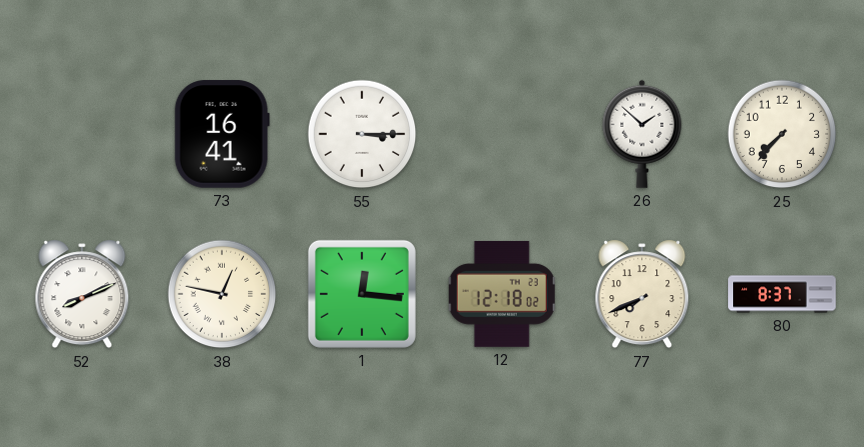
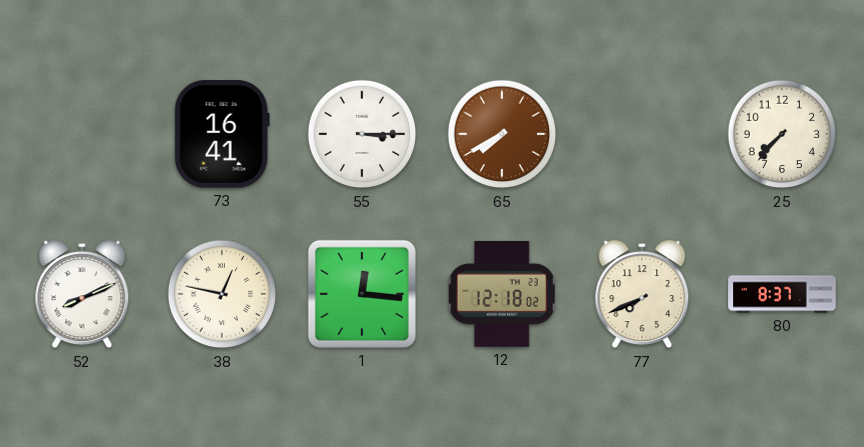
65: none -> 7:40
26: 1:52 -> none
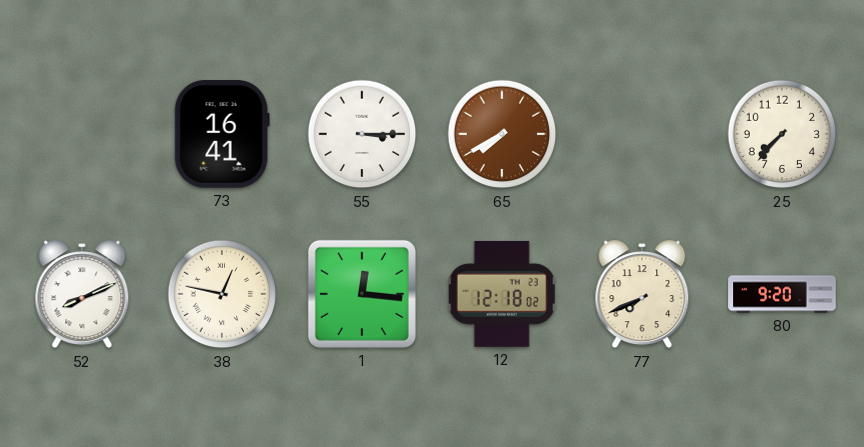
80: 8:37 -> 9:20
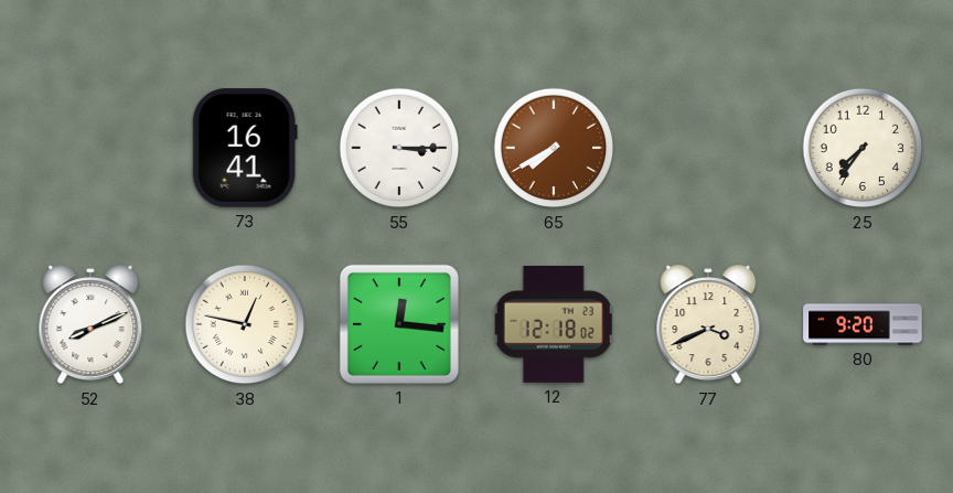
25: 7:37 -> 7:36
77: 7:41 -> 3:41
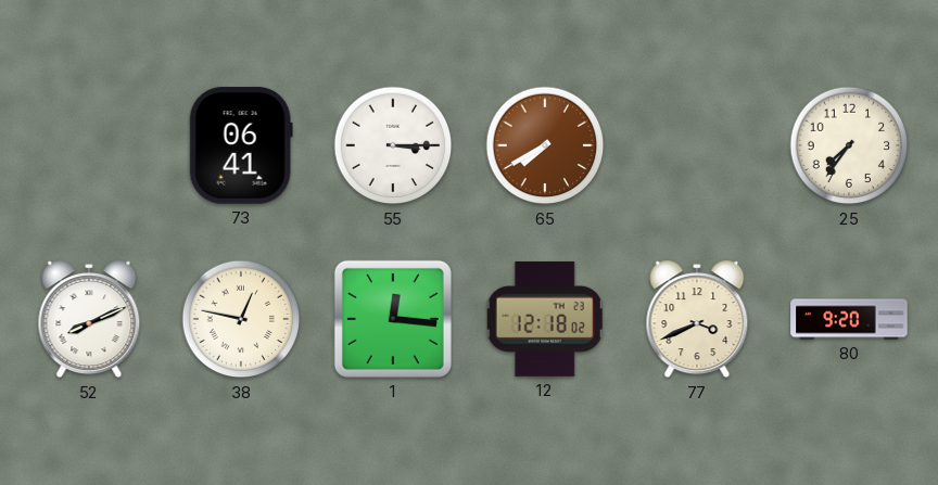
73: 16:41 -> 06:41
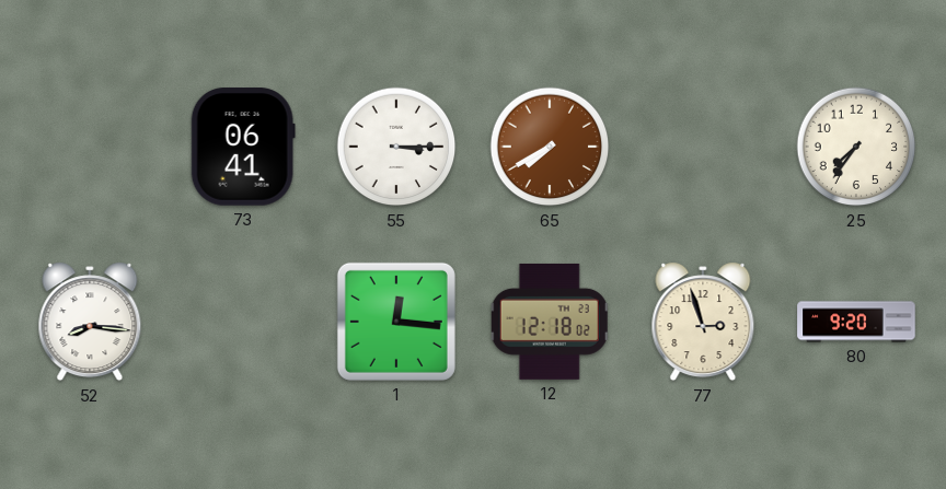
52: 8:11 -> 8:16
38: 12:47 -> none
77: 3:41 -> 2:57
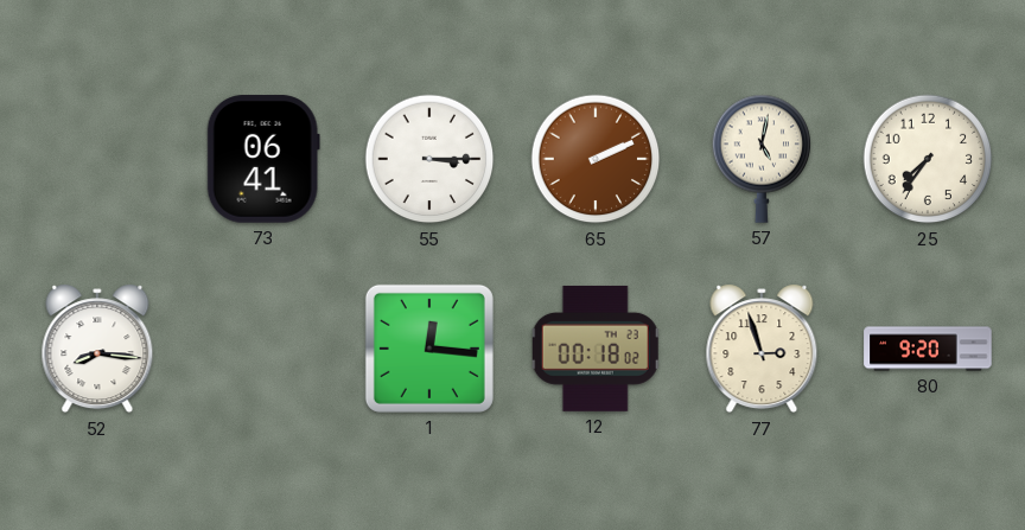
65: 7:40 -> 2:11
57: none -> 5:02
12: 12:18 -> 00:18
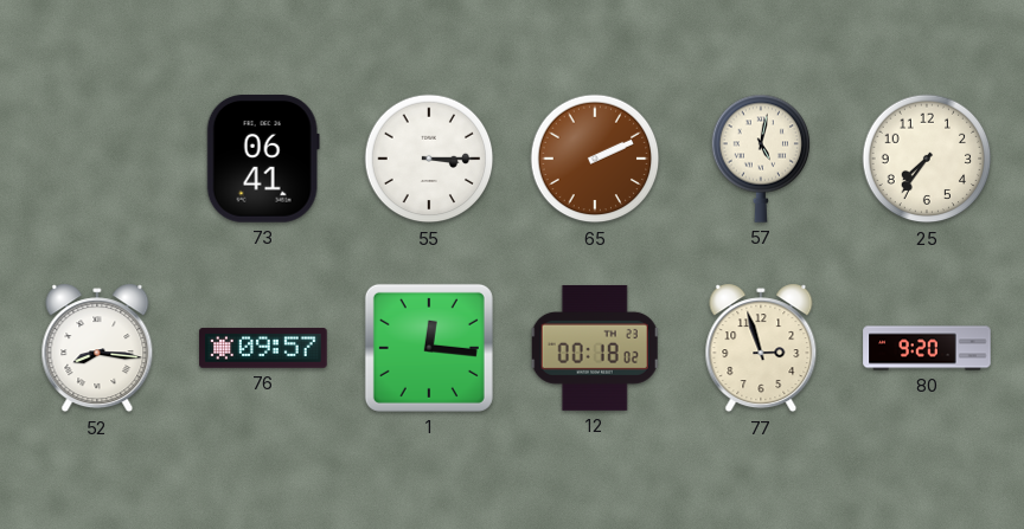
76: none -> 09:57
